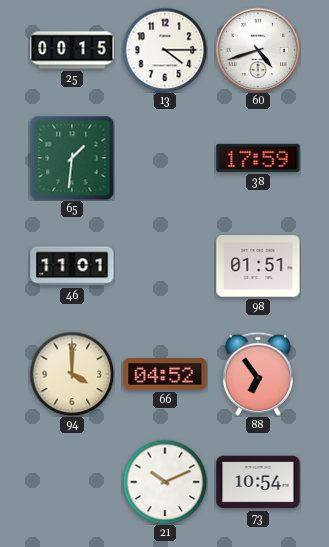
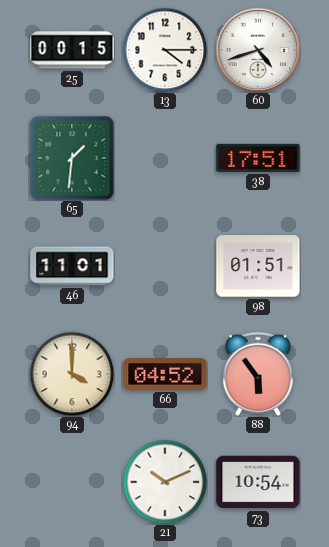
38: 17:59 -> 17:51
88: 6:54 -> 5:54
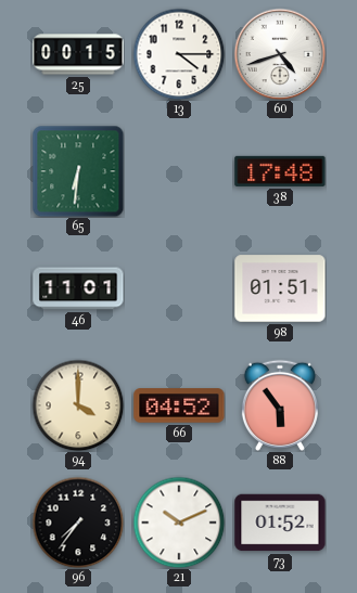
65: 1:31 -> 6:31
38: 17:51 -> 17:48
96: none -> 7:36
73: 10:54 -> 01:52
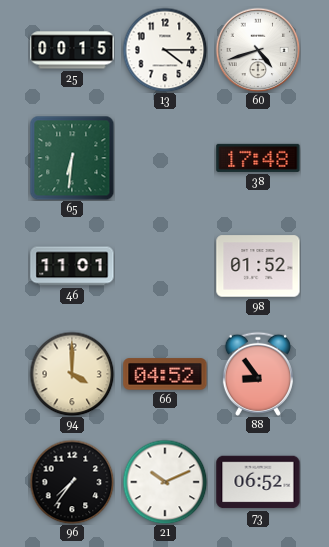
98: 01:51 -> 01:52
88: 5:54 -> 8:54
73: 01:52 -> 06:52
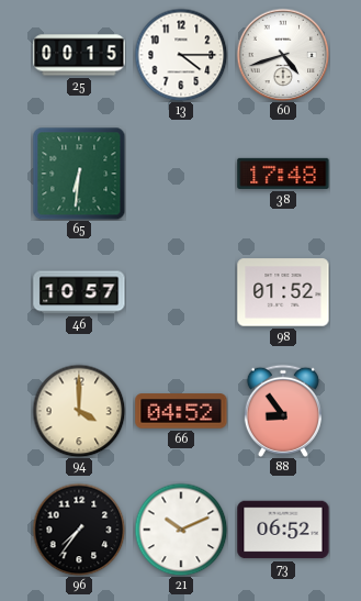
46: 11:01 -> 10:57
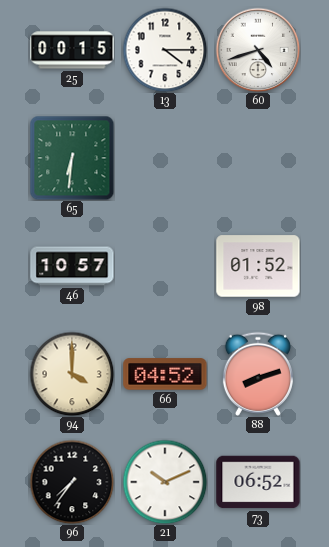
38: 17:48 -> none
88: 8:54 -> 8:12
